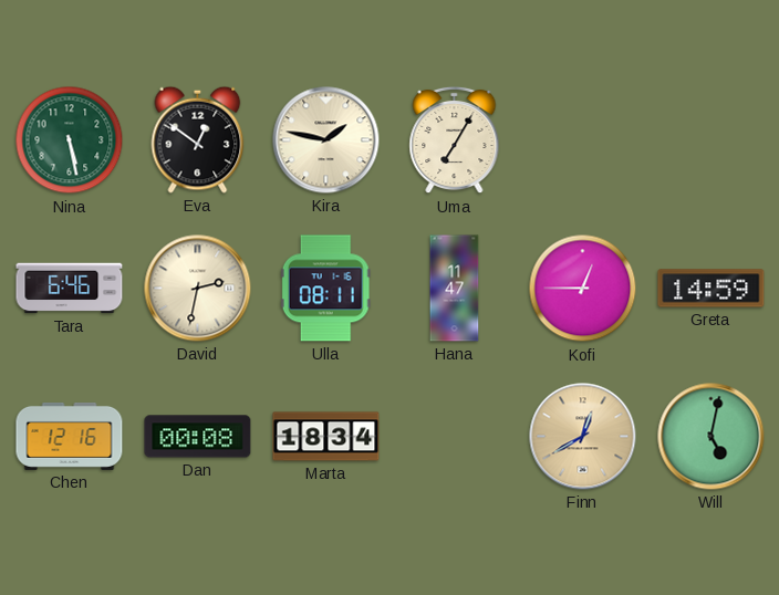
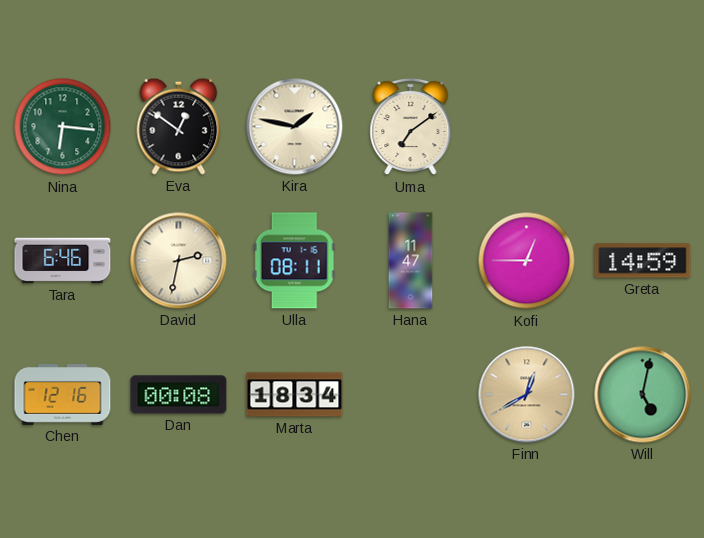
Nina: 5:28 -> 6:16
Uma: 7:05 -> 7:09
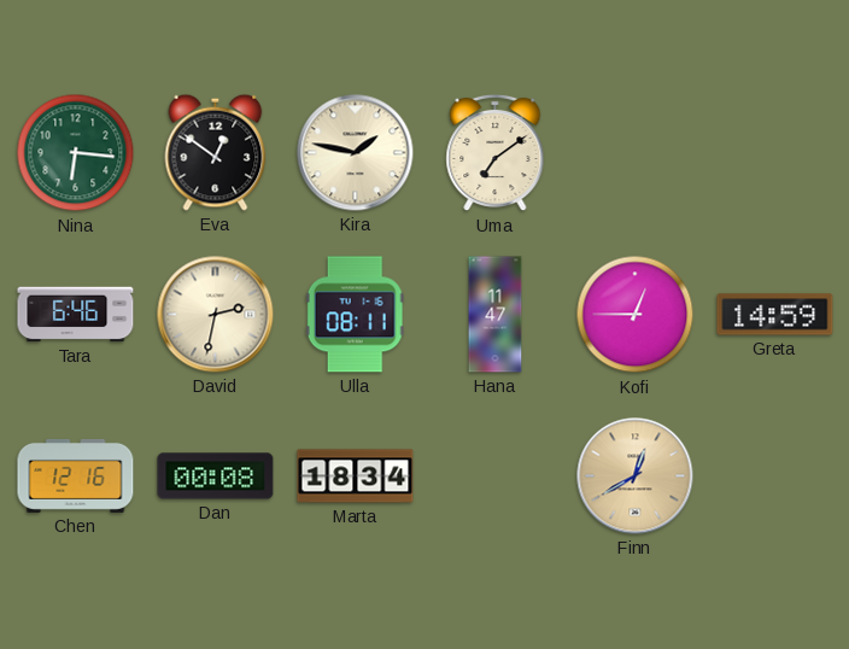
Will: 5:02 -> none
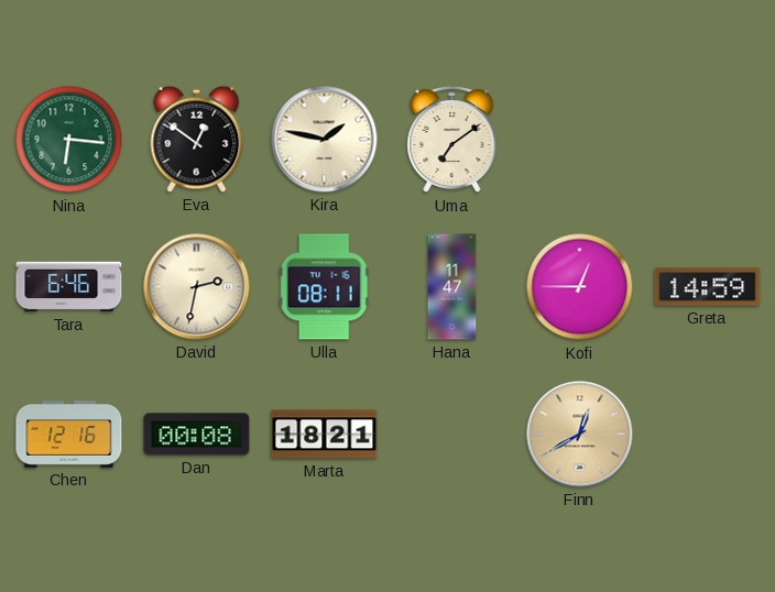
Marta: 18:34 -> 18:21
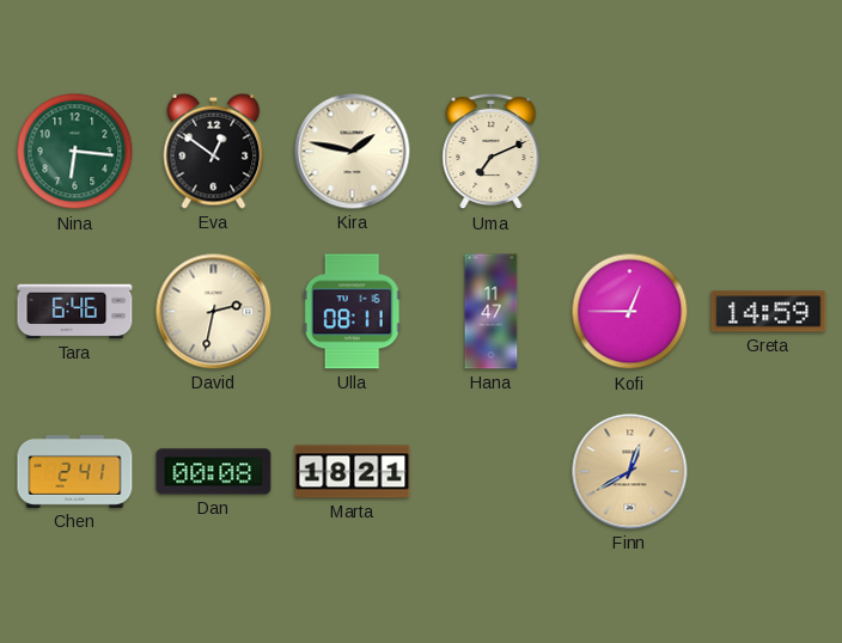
Uma: 7:09 -> 7:11
Chen: 12:16 -> 2:41
